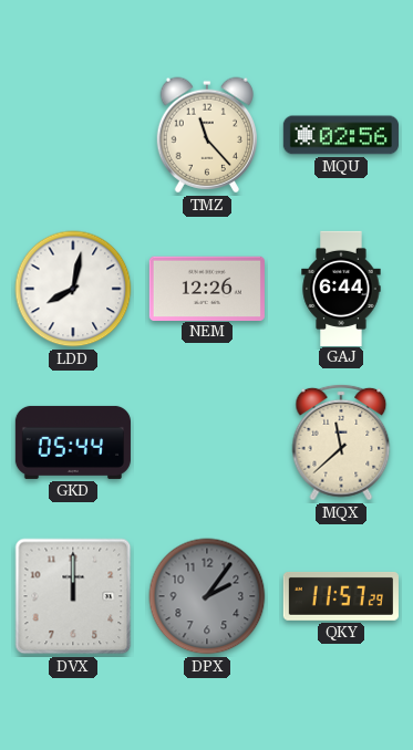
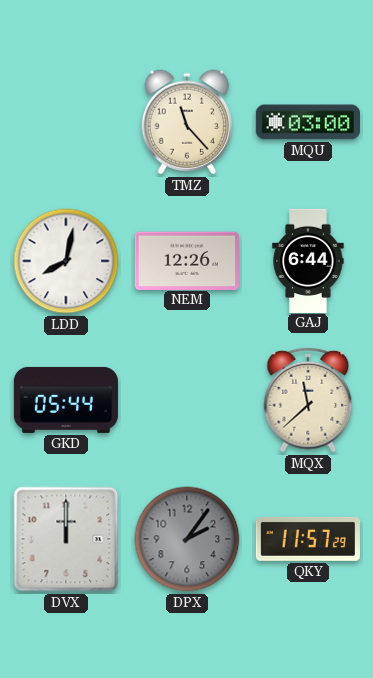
MQU: 02:56 -> 03:00
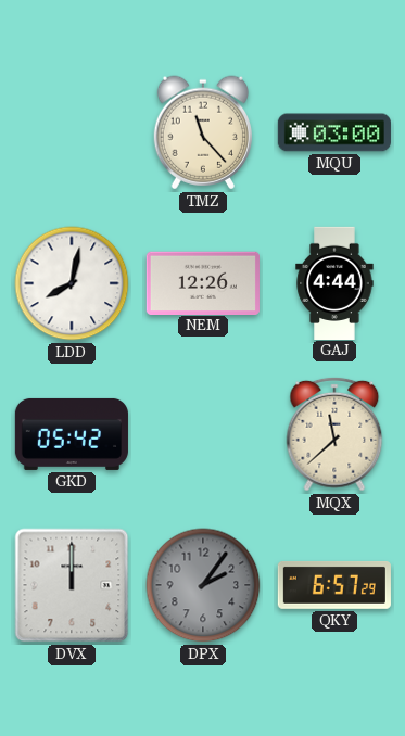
GAJ: 6:44 -> 4:44
GKD: 05:44 -> 05:42
QKY: 11:57 -> 6:57
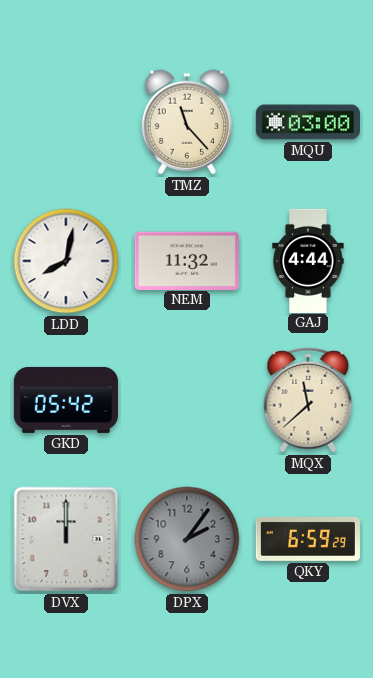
NEM: 12:26 -> 11:32
QKY: 6:57 -> 6:59
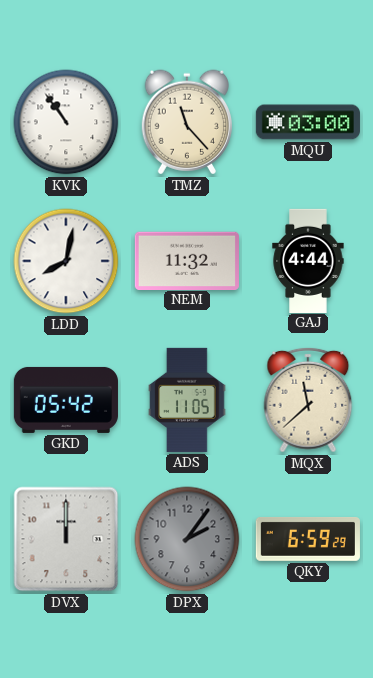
KVK: none -> 10:54
ADS: none -> 11:05
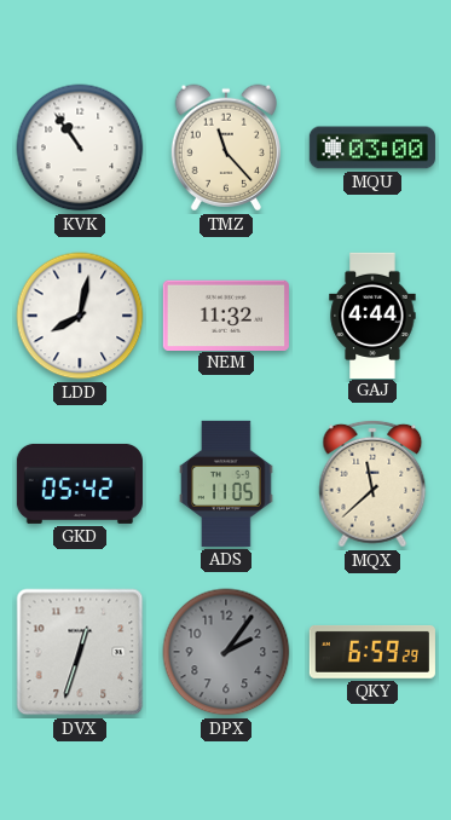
DVX: 12:00 -> 12:33
